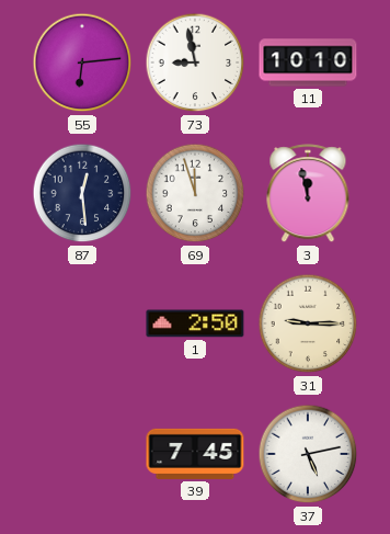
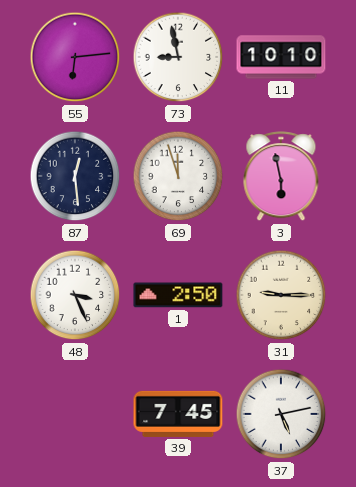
3: 11:58 -> 5:58
48: none -> 3:26
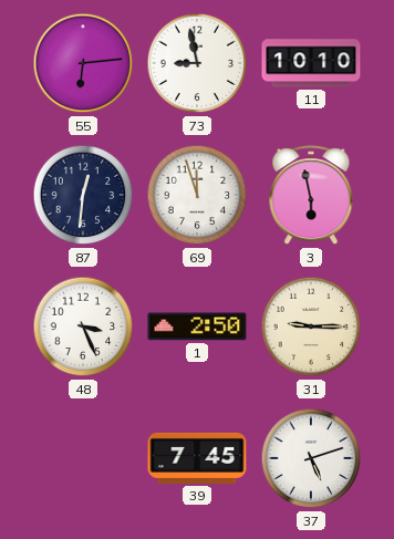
87: 12:29 -> 12:31
37: 5:13 -> 5:12
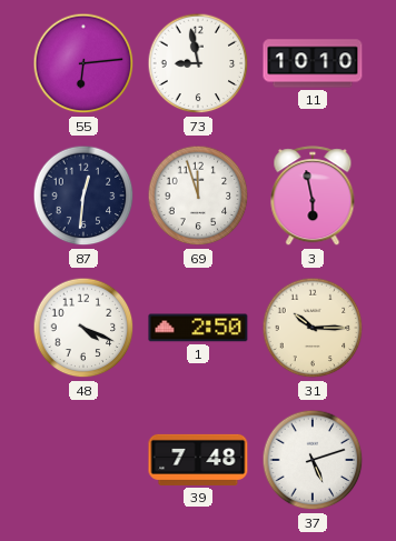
48: 3:26 -> 4:19
31: 9:15 -> 10:15
39: 7:45 -> 7:48
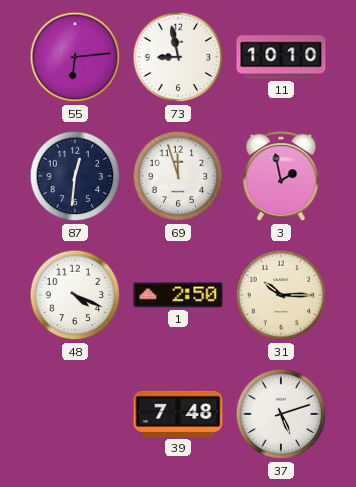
3: 5:58 -> 1:58
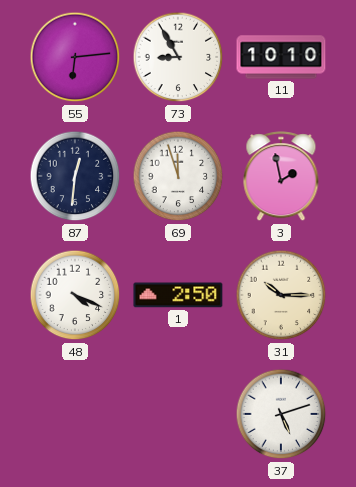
73: 8:58 -> 8:55
39: 7:48 -> none
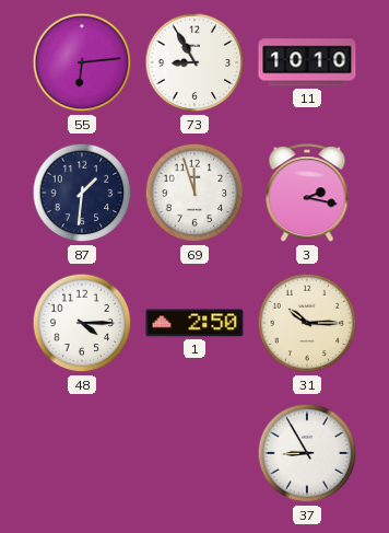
87: 12:31 -> 1:31
3: 1:58 -> 2:17
48: 4:19 -> 4:15
37: 5:12 -> 8:55
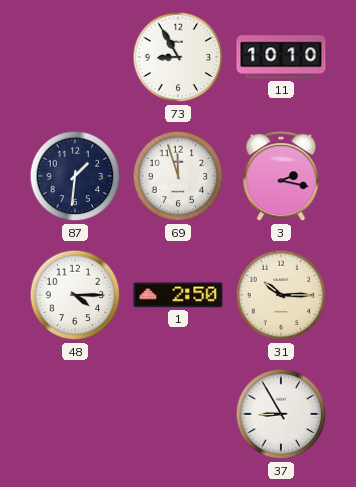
55: 6:14 -> none
